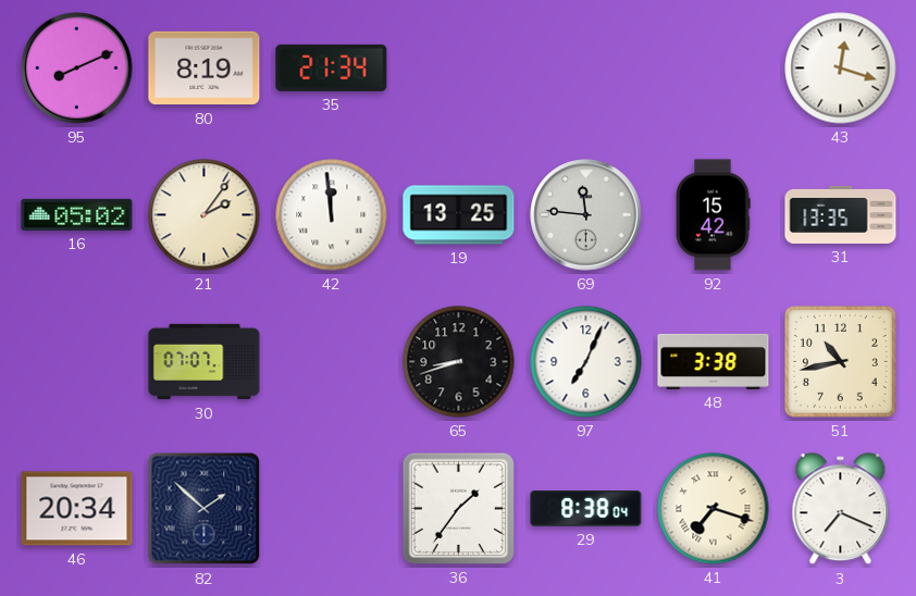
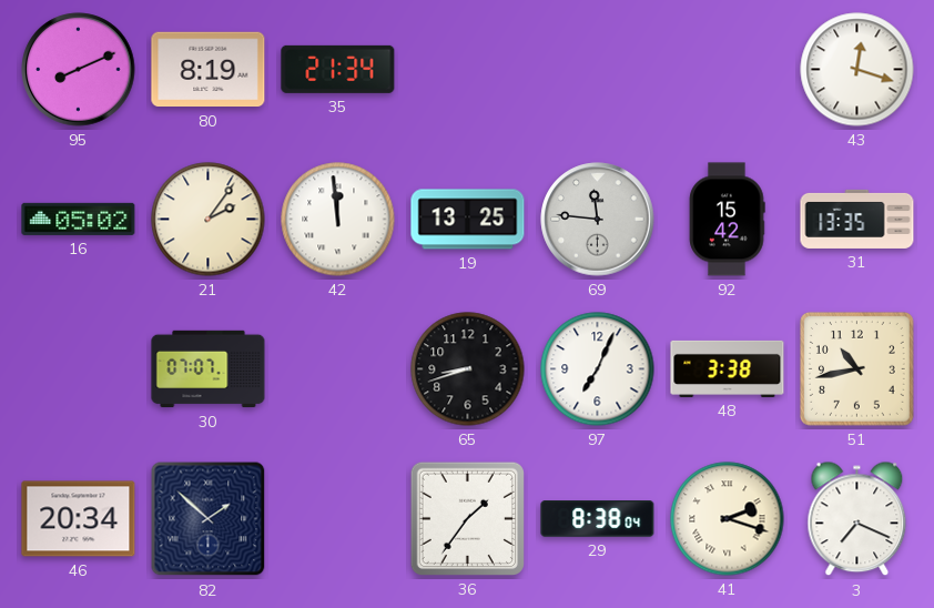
41: 7:18 -> 2:18
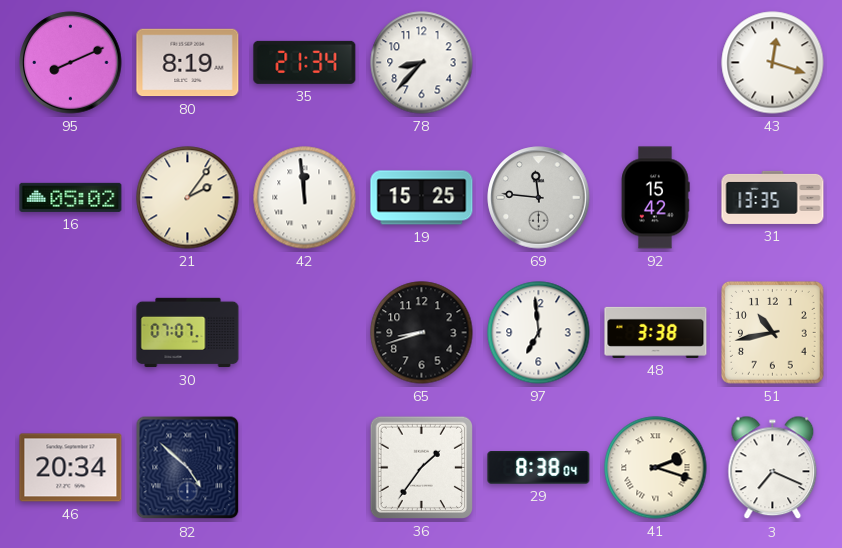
78: none -> 8:37
19: 13:25 -> 15:25
97: 7:04 -> 6:59
82: 1:52 -> 4:52
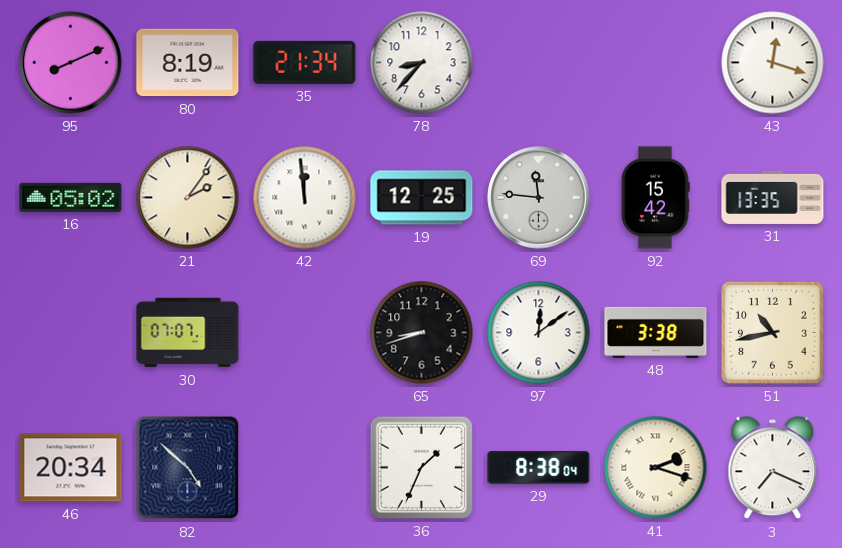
19: 15:25 -> 12:25
97: 6:59 -> 12:09
36: 1:36 -> 1:34
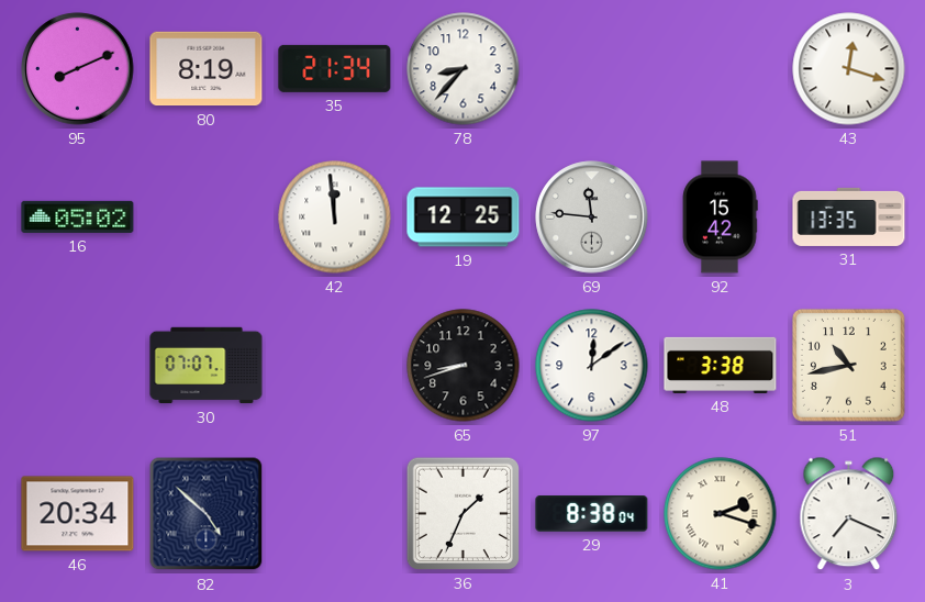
21: 2:06 -> none
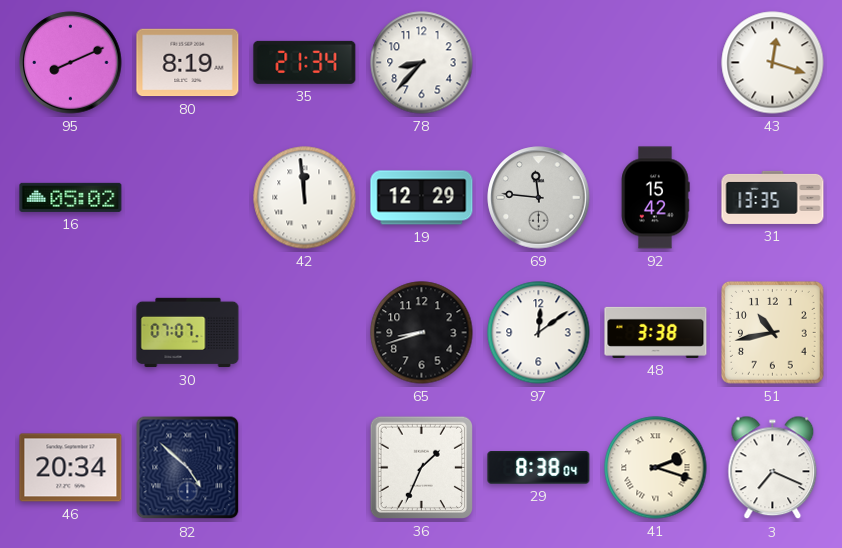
19: 12:25 -> 12:29
